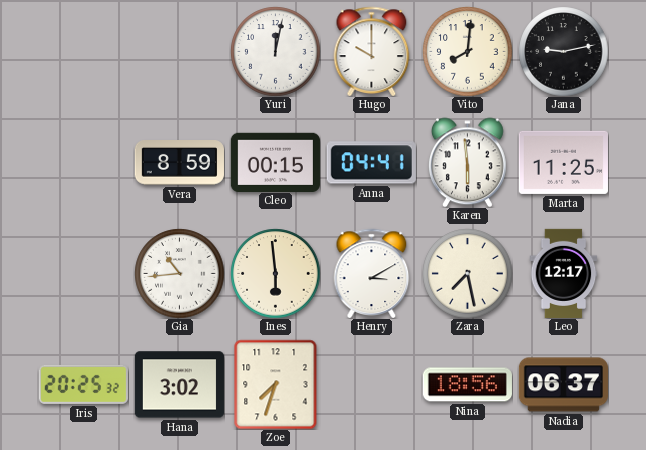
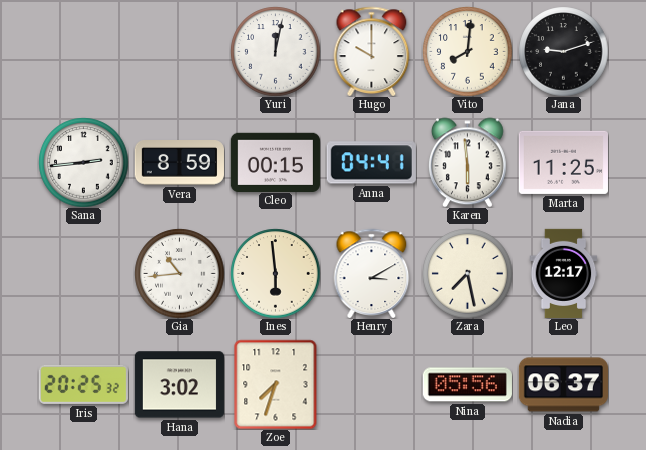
Jana: 9:13 -> 9:12
Sana: none -> 2:44
Nina: 18:56 -> 05:56
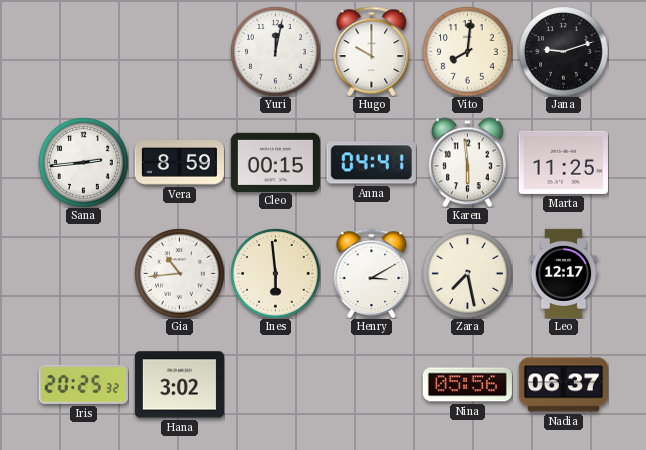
Zoe: 7:33 -> none
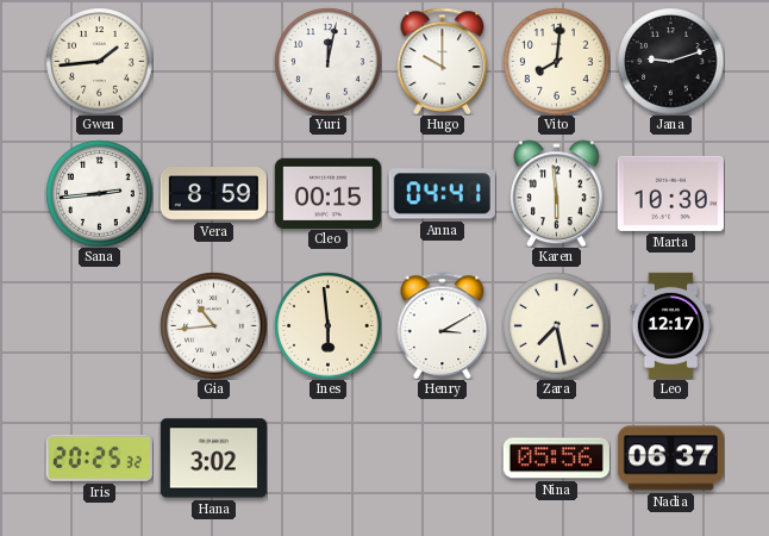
Gwen: none -> 1:44
Marta: 11:25 -> 10:30
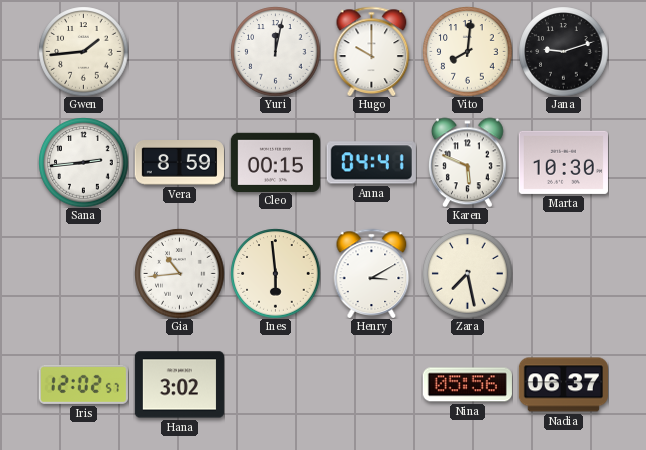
Karen: 5:59 -> 5:49
Leo: 12:17 -> none
Iris: 20:25 -> 12:02
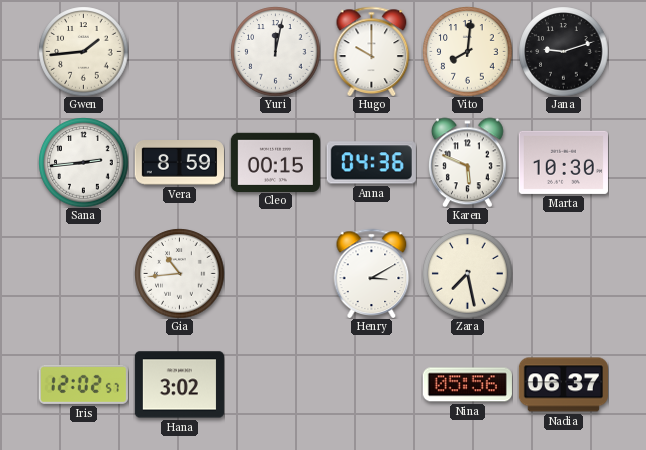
Anna: 04:41 -> 04:36
Ines: 5:59 -> none
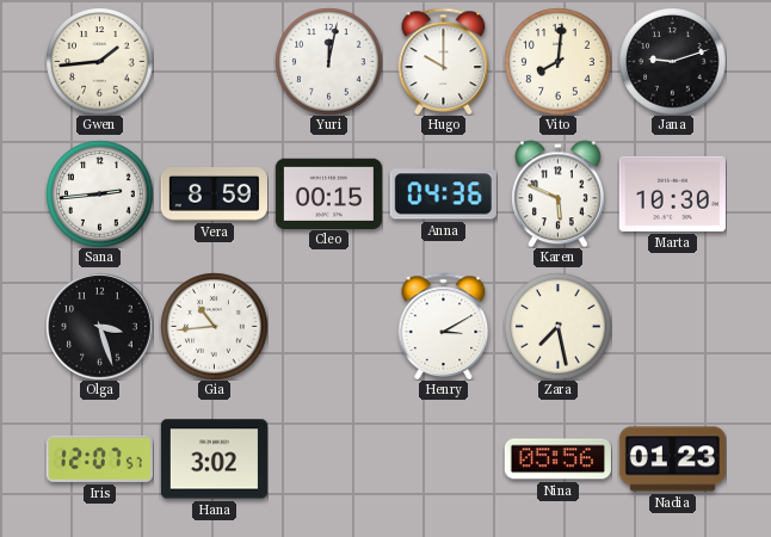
Olga: none -> 3:27
Iris: 12:02 -> 12:07
Nadia: 06:37 -> 01:23
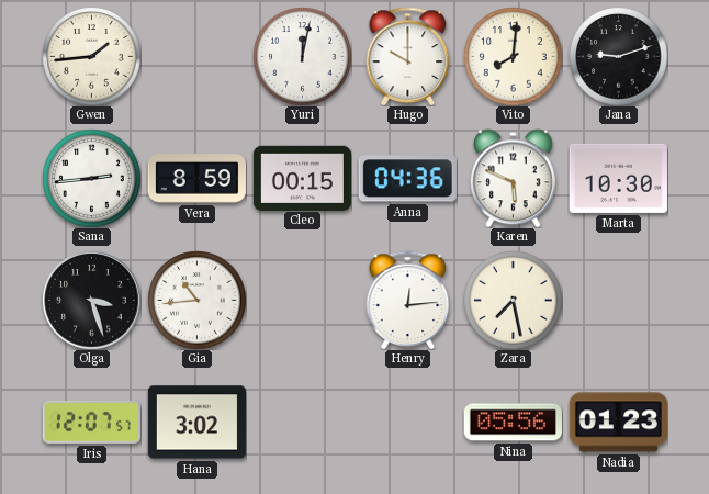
Henry: 3:10 -> 12:14
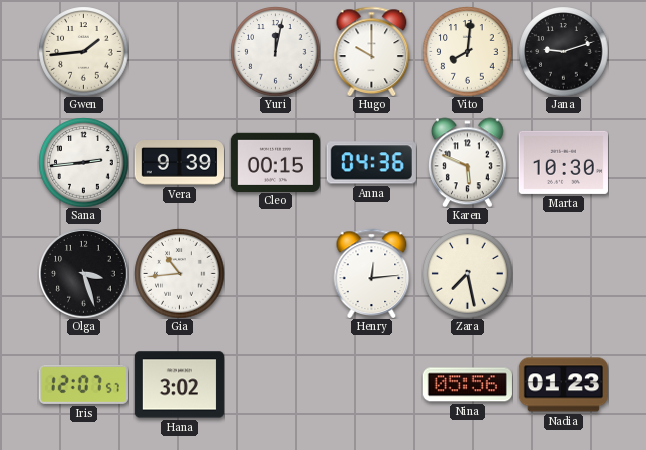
Vera: 8:59 -> 9:39
